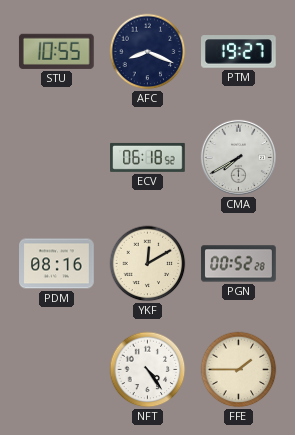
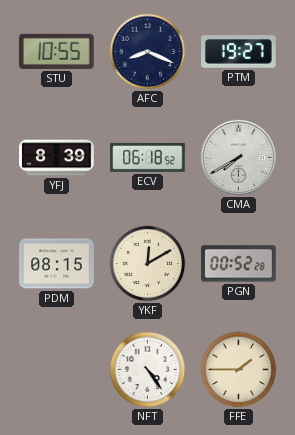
YFJ: none -> 8:39
PDM: 08:16 -> 08:15
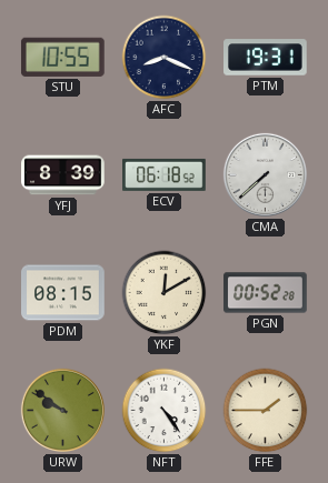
PTM: 19:27 -> 19:31
CMA: 7:40 -> 7:38
URW: none -> 9:51
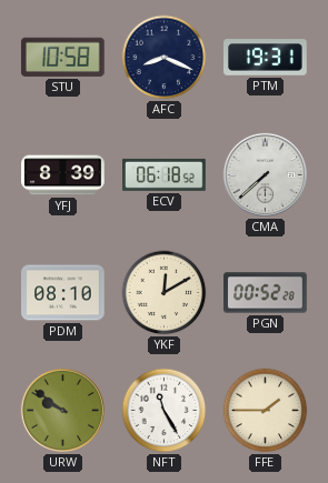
STU: 10:55 -> 10:58
PDM: 08:15 -> 08:10
NFT: 4:24 -> 11:25
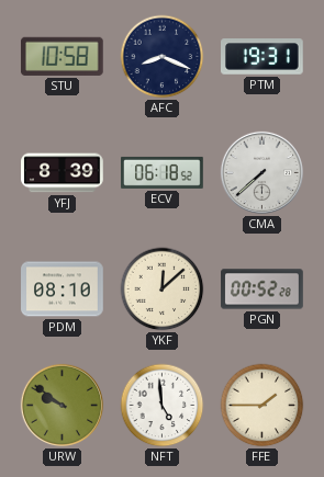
YKF: 12:10 -> 12:08
NFT: 11:25 -> 4:59
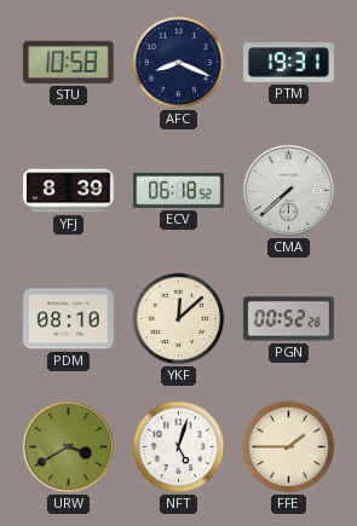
URW: 9:51 -> 3:40
NFT: 4:59 -> 5:03
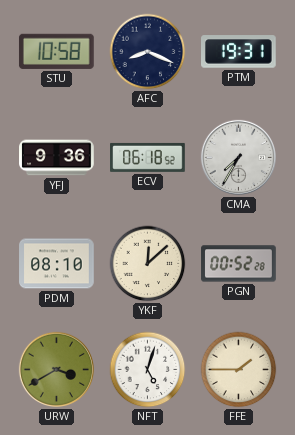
YFJ: 8:39 -> 9:36
CMA: 7:38 -> 7:35
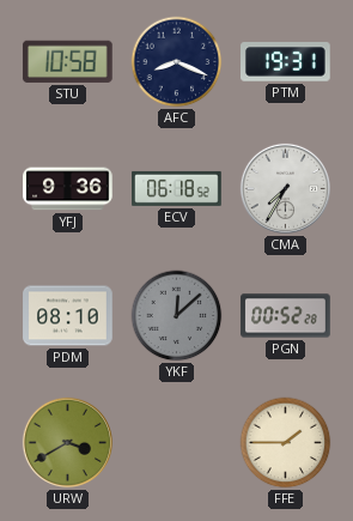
YKF dial: cream -> grey
NFT: 5:03 -> none
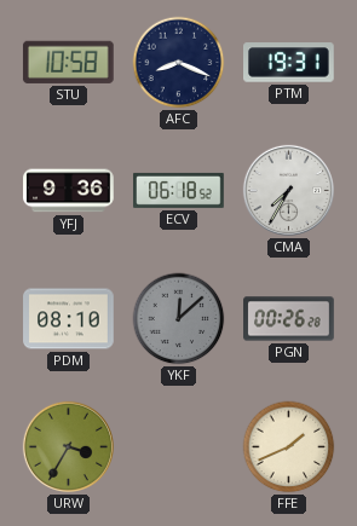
PGN: 00:52 -> 00:26
URW: 3:40 -> 3:35
FFE: 1:45 -> 1:41
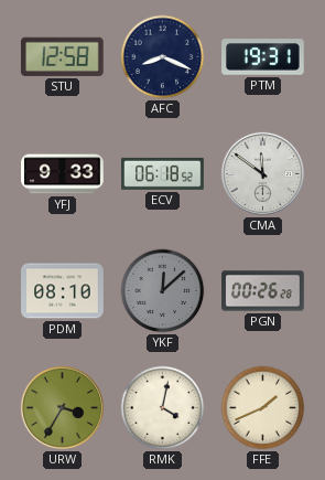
STU: 10:58 -> 12:58
YFJ: 9:36 -> 9:33
CMA: 7:35 -> 11:51
RMK: none -> 4:02
